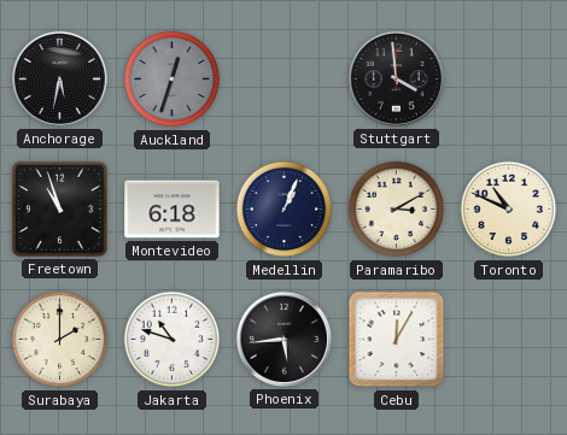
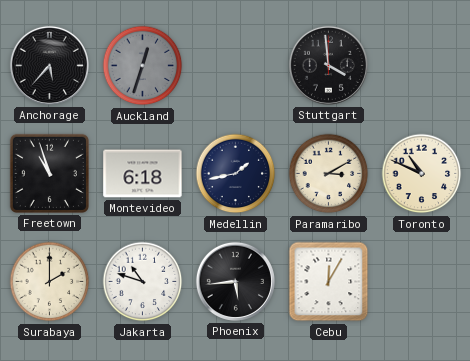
Anchorage: 5:32 -> 5:37
Medellin: 1:04 -> 1:43
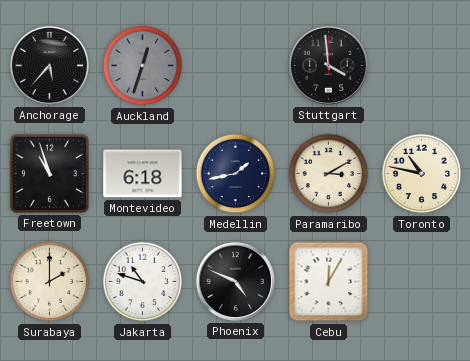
Toronto: 10:49 -> 10:47
Phoenix: 5:44 -> 4:49
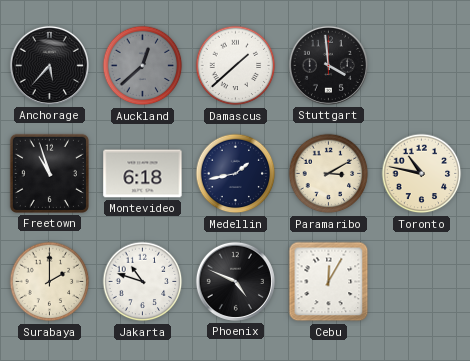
Auckland: 12:33 -> 12:38
Damascus: none -> 1:38
